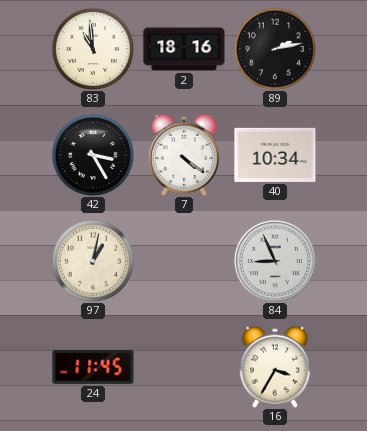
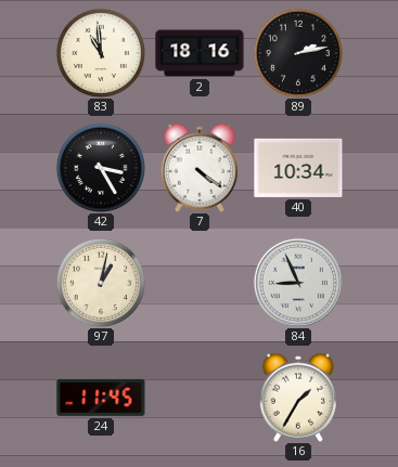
16: 3:35 -> 1:35
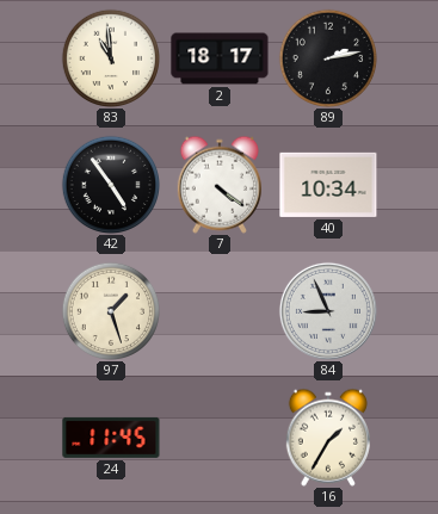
2: 18:16 -> 18:17
42: 3:25 -> 4:54
97: 1:02 -> 1:27
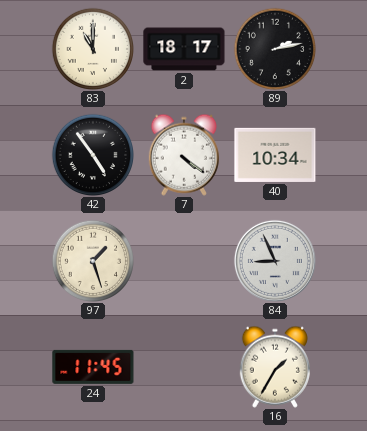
83: 10:59 -> 11:00
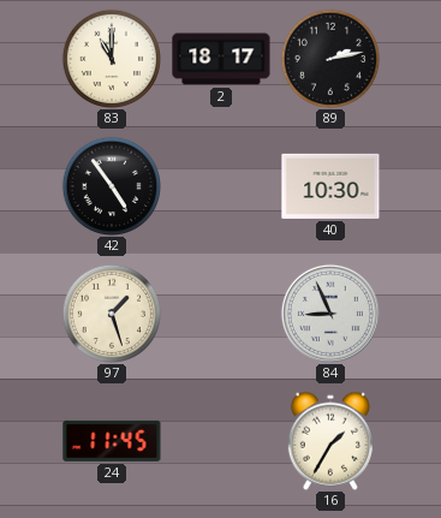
7: 4:21 -> none
40: 10:34 -> 10:30
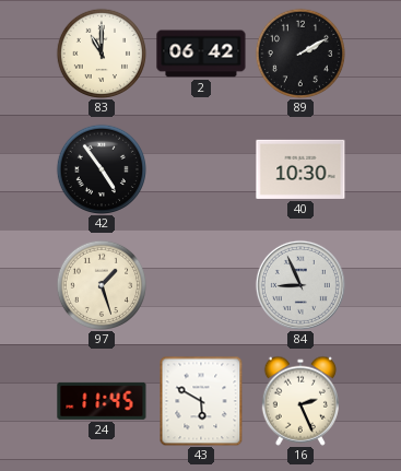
2: 18:17 -> 06:42
89: 2:13 -> 2:10
43: none -> 5:50
16: 1:35 -> 2:26
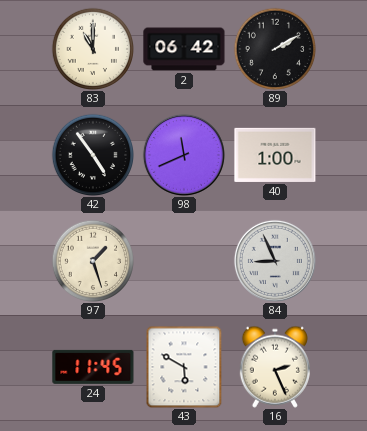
98: none -> 11:41
40: 10:30 -> 1:00
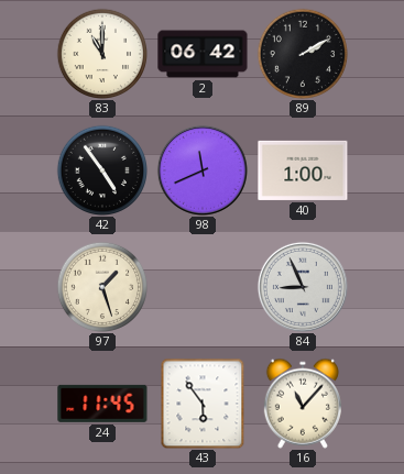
43: 5:50 -> 5:54
16: 2:26 -> 11:07
